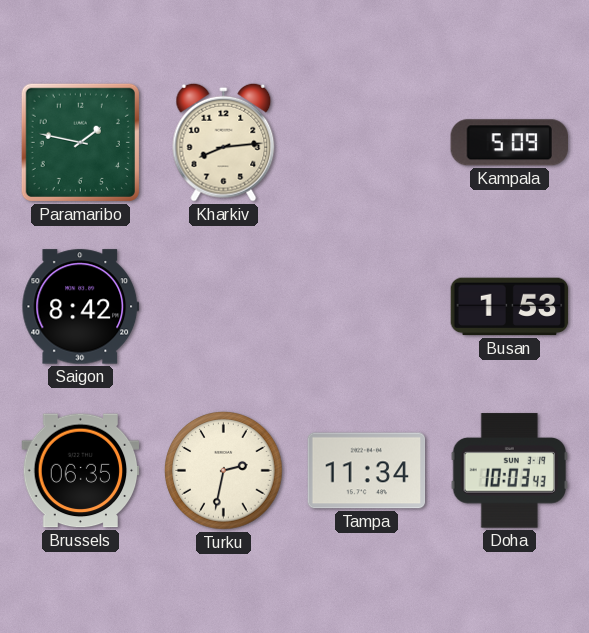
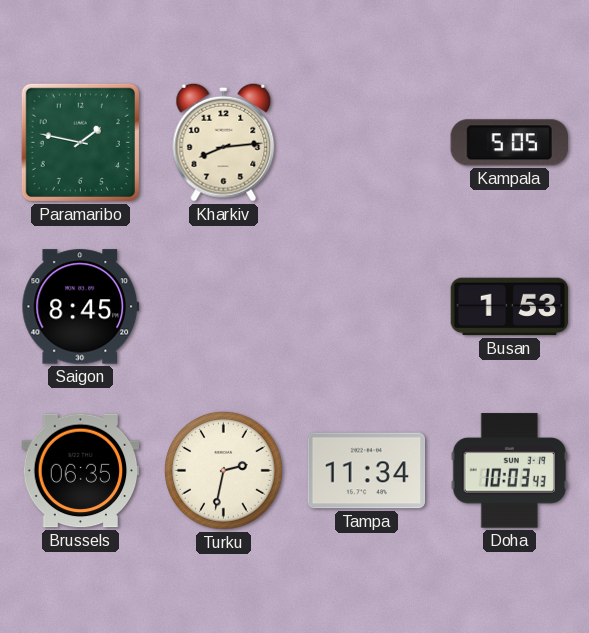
Kampala: 5:09 -> 5:05
Saigon: 8:42 -> 8:45
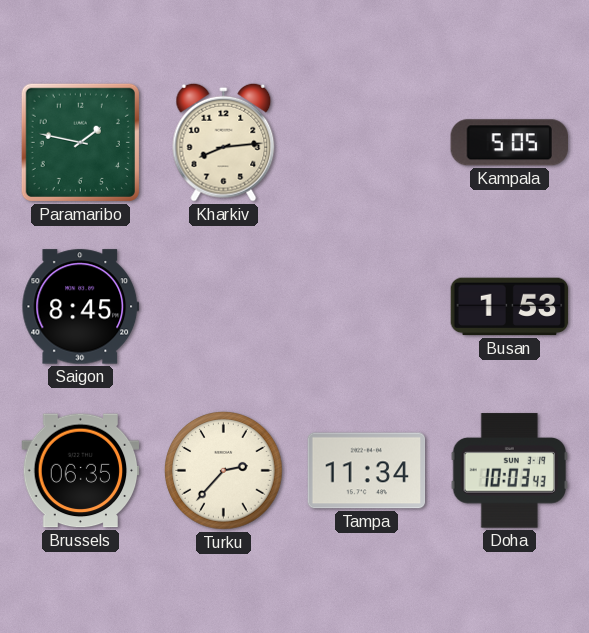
Turku: 2:32 -> 2:37
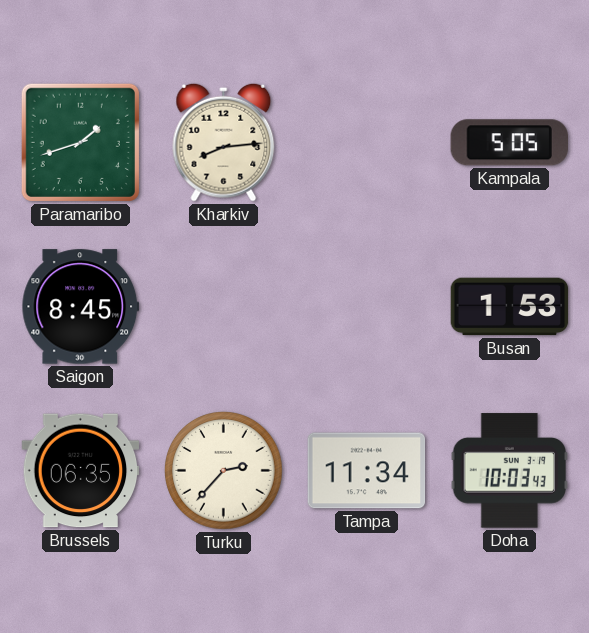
Paramaribo: 1:47 -> 1:42
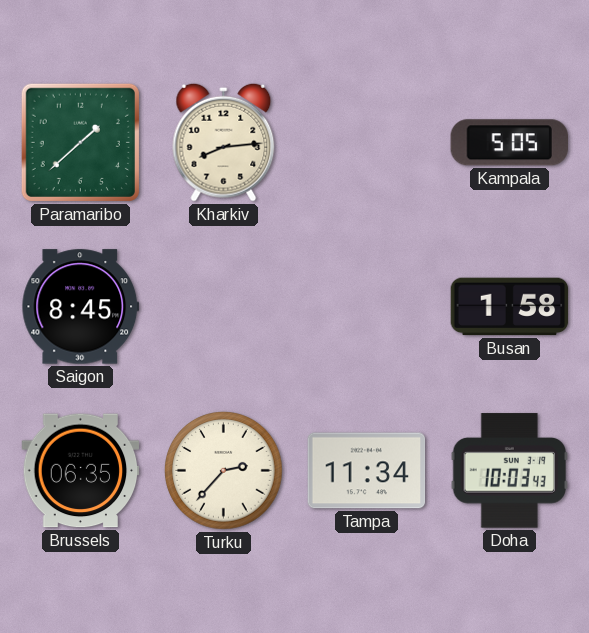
Paramaribo: 1:42 -> 1:38
Busan: 1:53 -> 1:58
